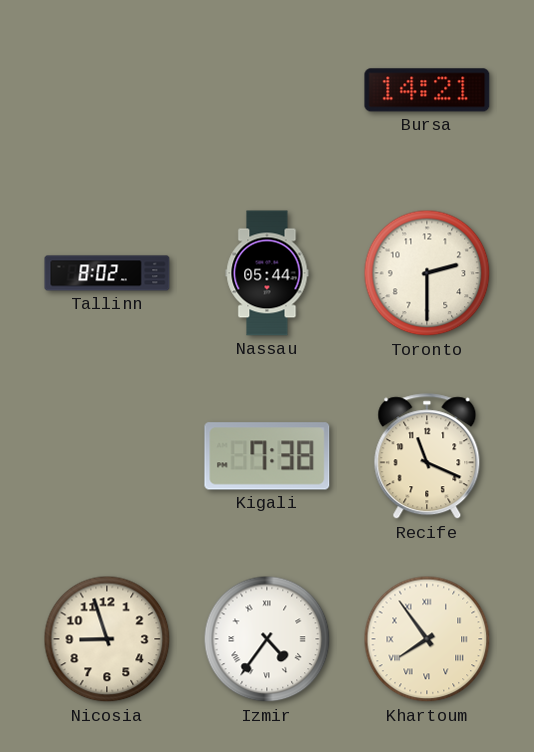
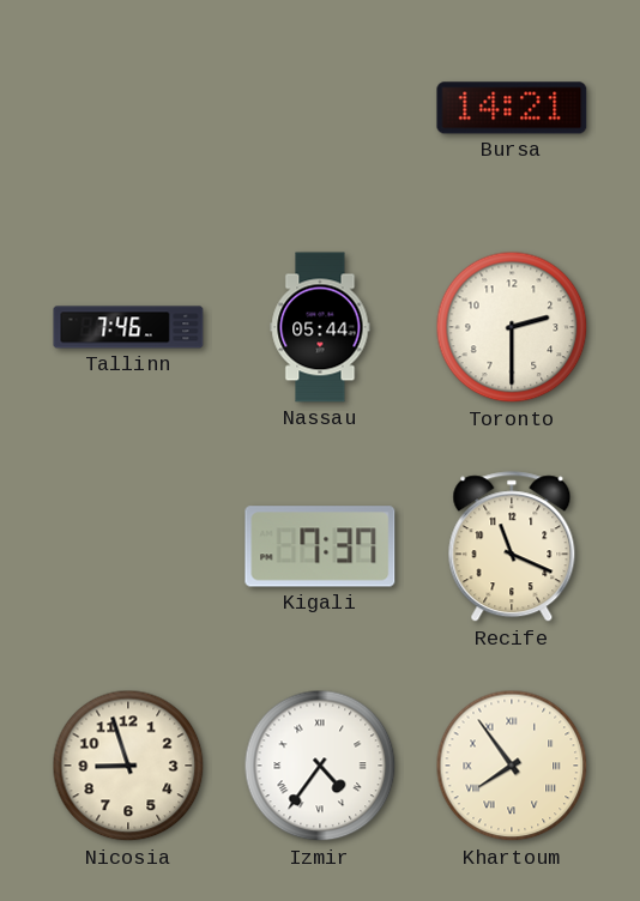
Tallinn: 8:02 -> 7:46
Kigali: 7:38 -> 7:37
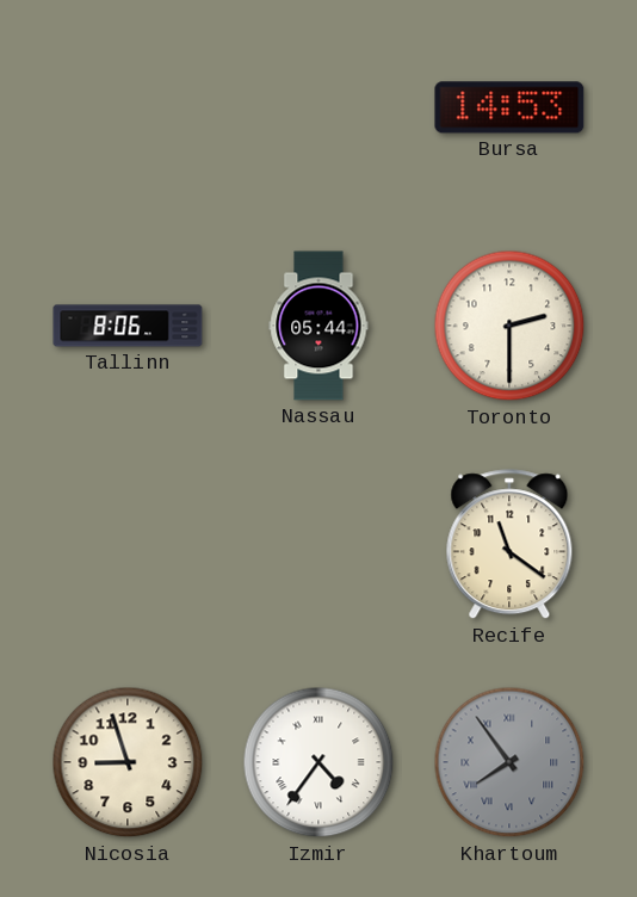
Bursa: 14:21 -> 14:53
Tallinn: 7:46 -> 8:06
Kigali: 7:37 -> none
Recife: 11:19 -> 11:21
Khartoum dial: cream -> grey
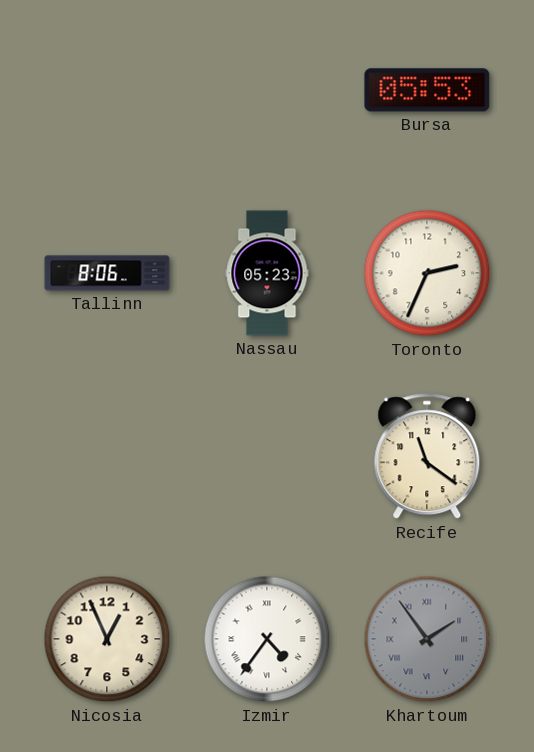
Bursa: 14:53 -> 05:53
Nassau: 05:44 -> 05:23
Toronto: 2:30 -> 2:34
Nicosia: 8:57 -> 12:56
Khartoum: 7:54 -> 1:54
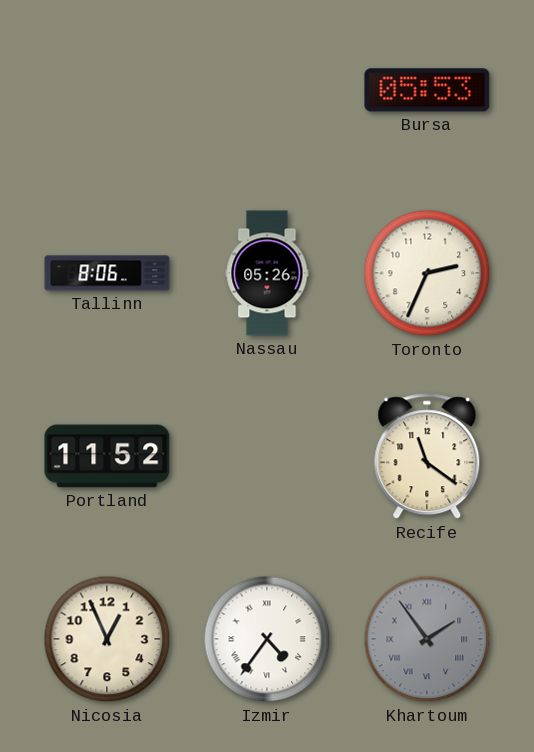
Nassau: 05:23 -> 05:26
Portland: none -> 11:52
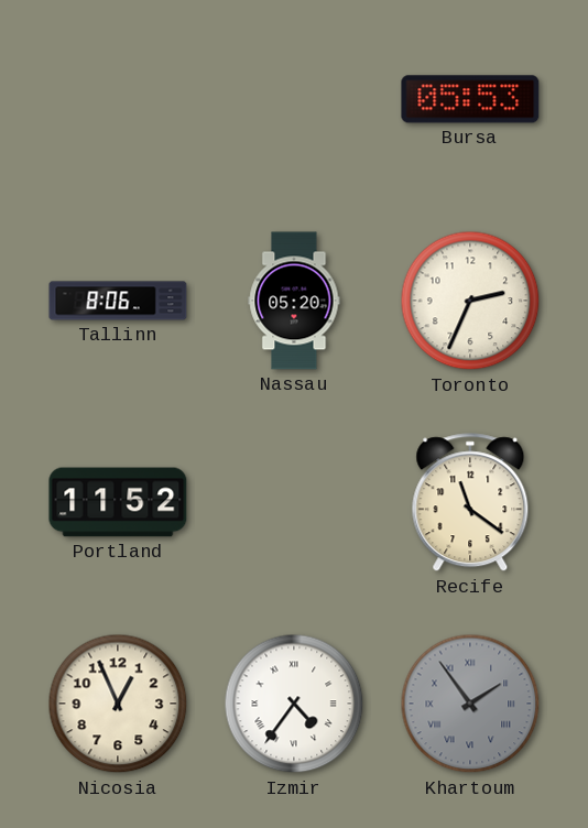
Nassau: 05:26 -> 05:20
